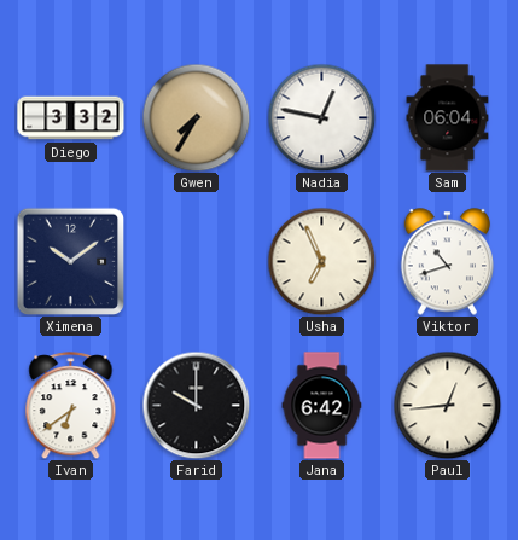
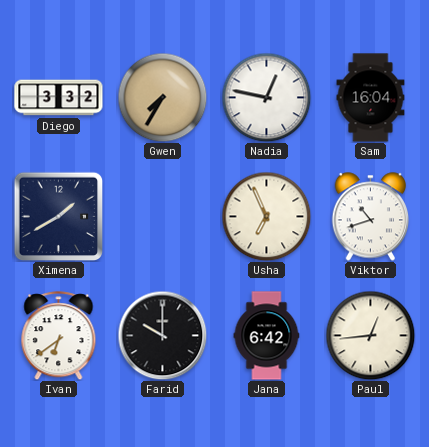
Sam: 06:04 -> 16:04
Ximena: 10:09 -> 1:40
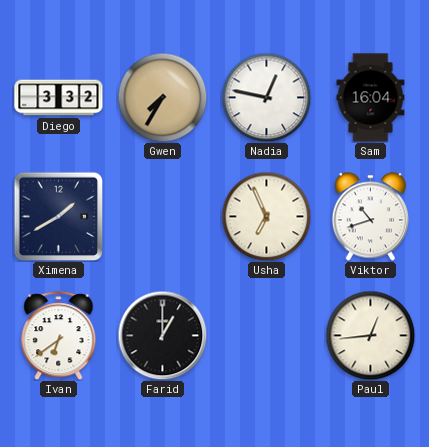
Farid: 10:00 -> 1:00
Jana: 6:42 -> none
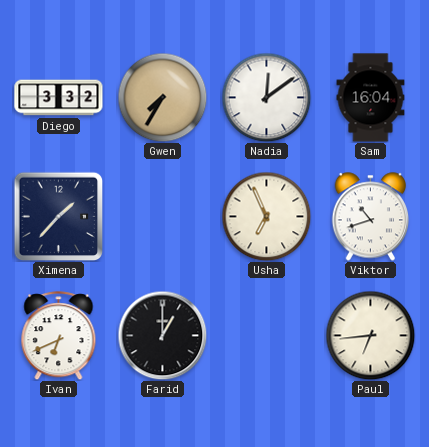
Nadia: 12:47 -> 12:09
Ximena: 1:40 -> 1:37
Ivan: 6:39 -> 6:41
Paul: 12:44 -> 6:44
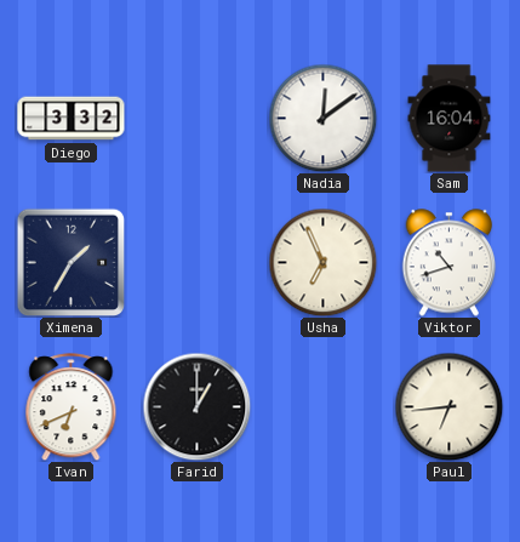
Gwen: 7:35 -> none
Ximena: 1:37 -> 1:35
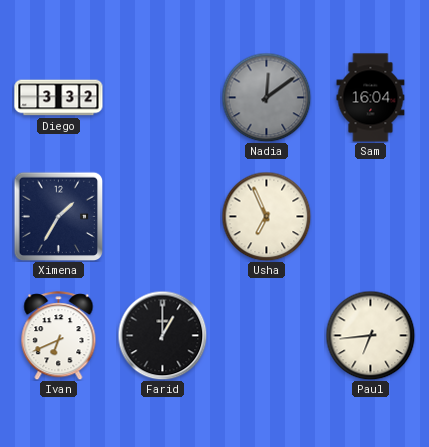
Nadia dial: white -> grey
Viktor: 10:42 -> none
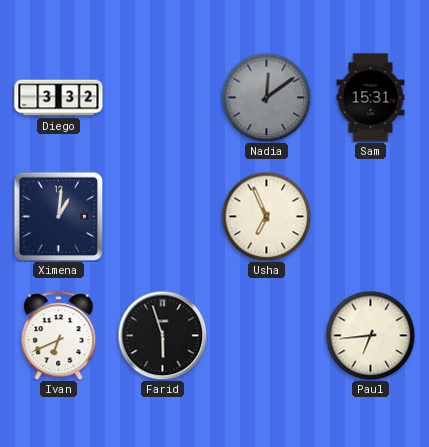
Sam: 16:04 -> 15:31
Ximena: 1:35 -> 1:01
Farid: 1:00 -> 5:57
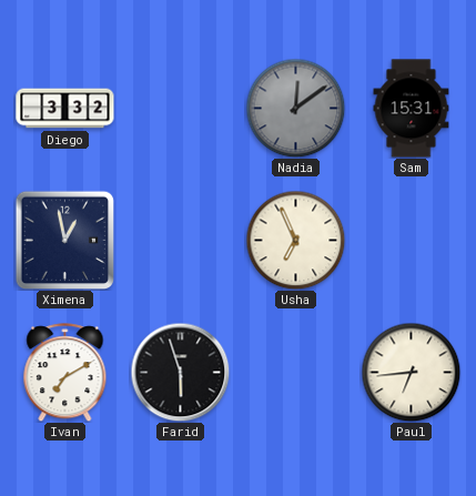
Ximena: 1:01 -> 12:58
Ivan: 6:41 -> 7:10
